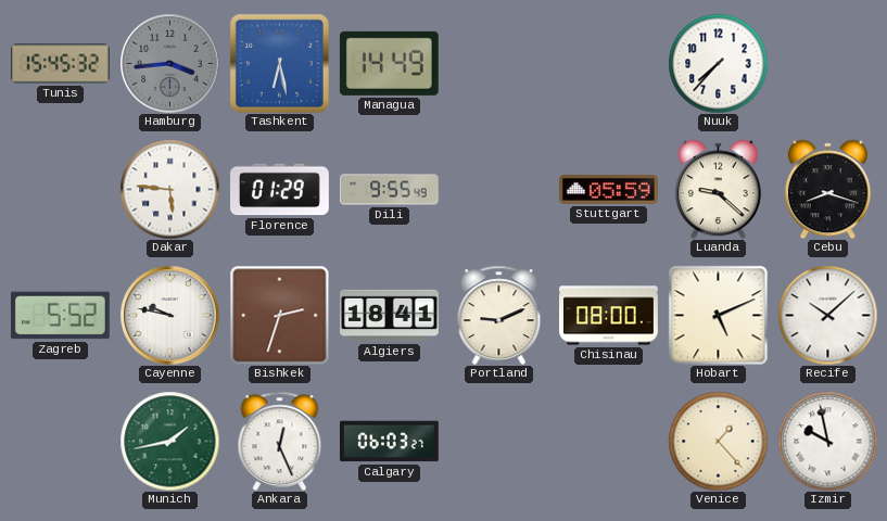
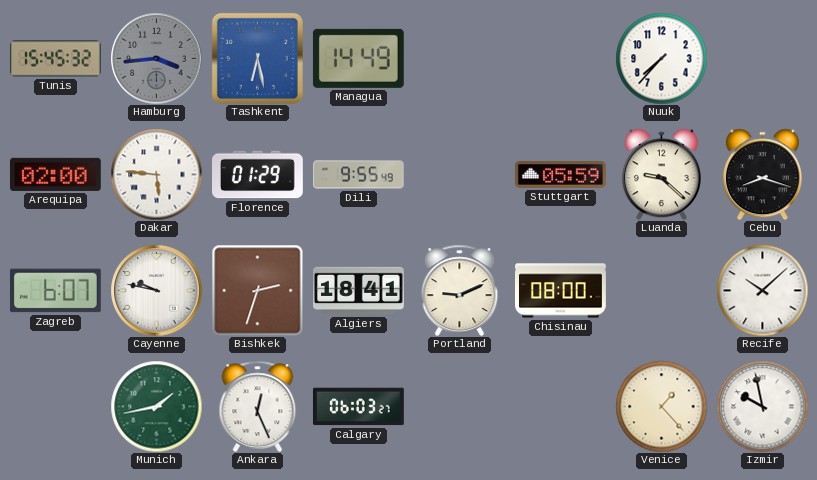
Arequipa: none -> 02:00
Zagreb: 5:52 -> 6:07
Hobart: 5:11 -> none
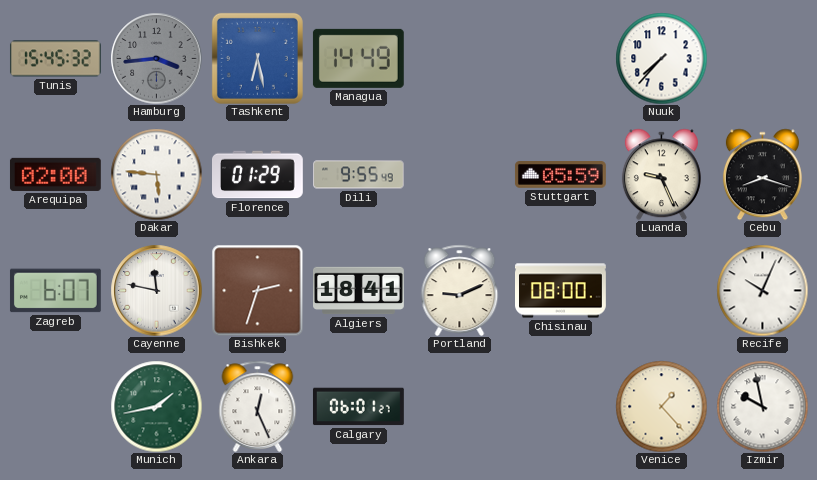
Luanda: 9:22 -> 9:26
Cayenne: 9:47 -> 11:47
Recife: 10:08 -> 10:04
Calgary: 06:03 -> 06:01
